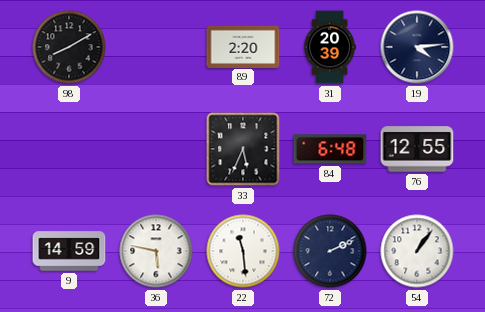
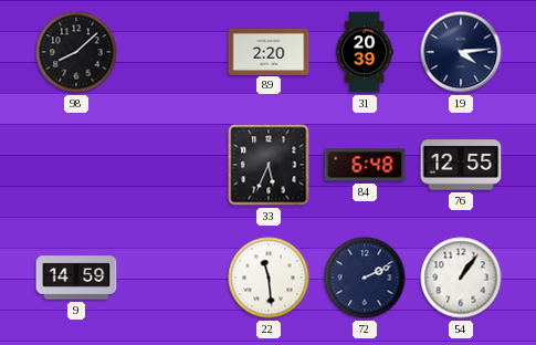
98: 8:10 -> 8:08
36: 5:47 -> none
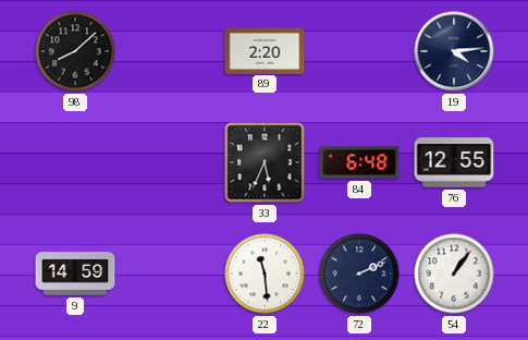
31: 20:39 -> none
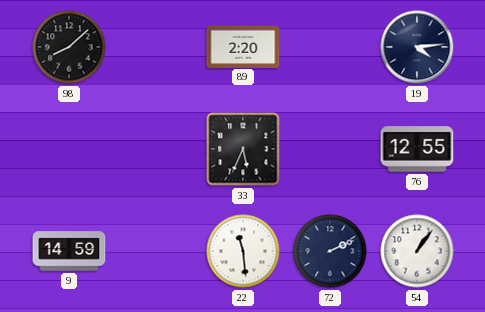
84: 6:48 -> none
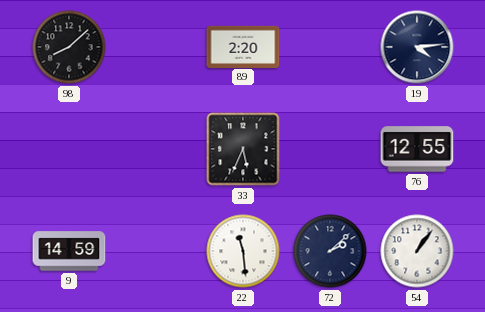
72: 2:11 -> 2:08
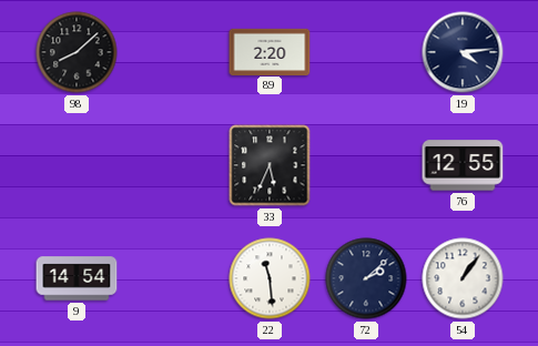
9: 14:59 -> 14:54
